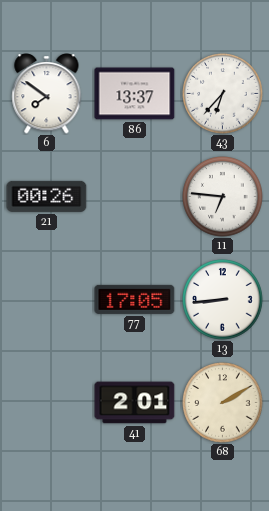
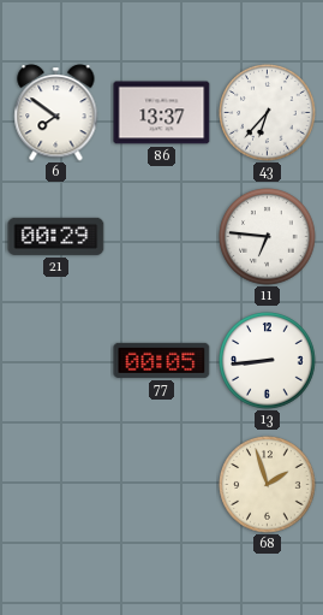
21: 00:26 -> 00:29
77: 17:05 -> 00:05
41: 2:01 -> none
68: 2:10 -> 1:57
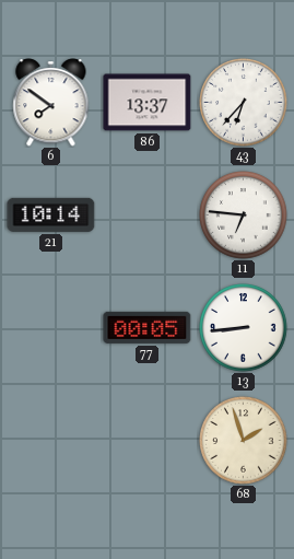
21: 00:29 -> 10:14
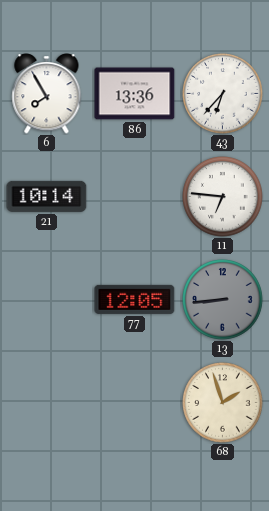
6: 7:51 -> 7:55
86: 13:37 -> 13:36
77: 00:05 -> 12:05
13 dial: white -> grey
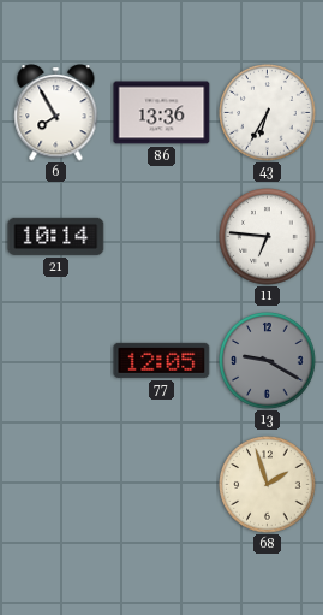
43: 6:37 -> 6:35
13: 8:44 -> 9:20
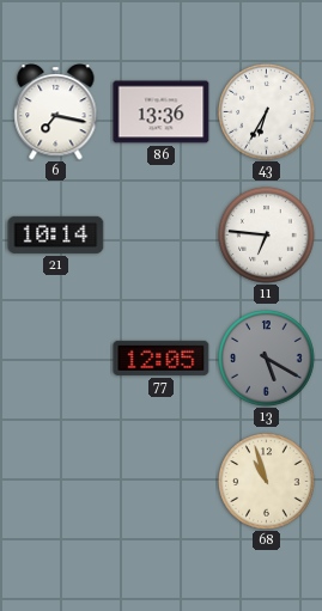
6: 7:55 -> 7:17
13: 9:20 -> 5:20
68: 1:57 -> 10:57
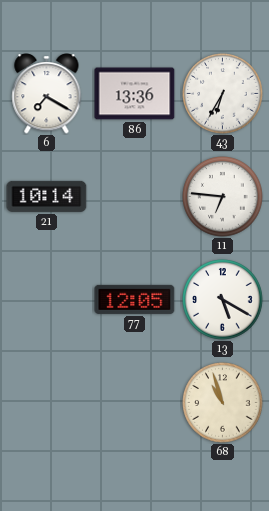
6: 7:17 -> 7:20
13 dial: grey -> white
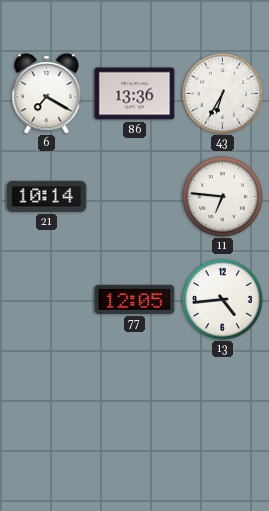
13: 5:20 -> 4:44
68: 10:57 -> none
